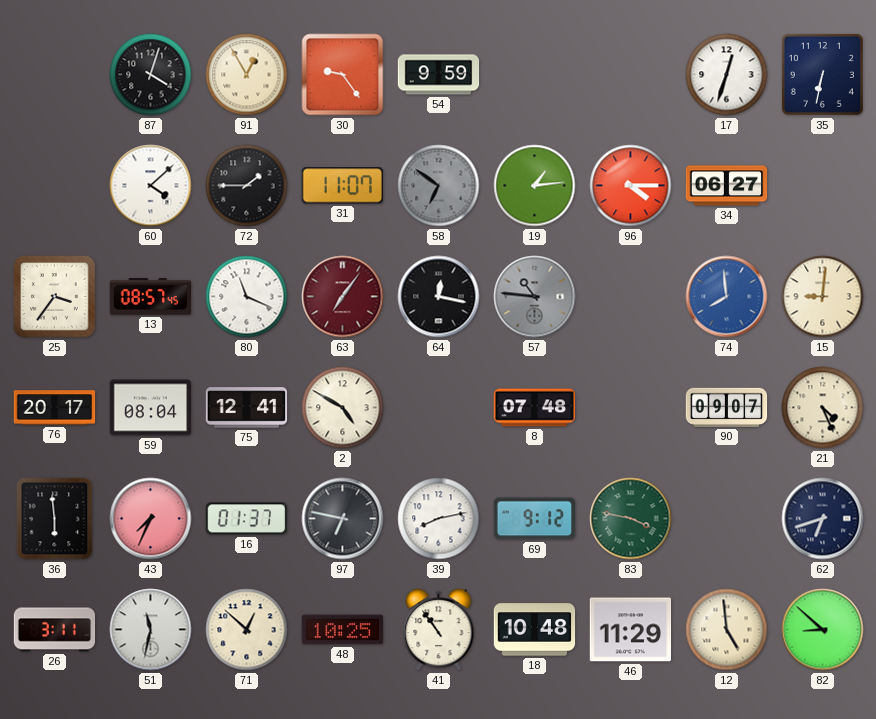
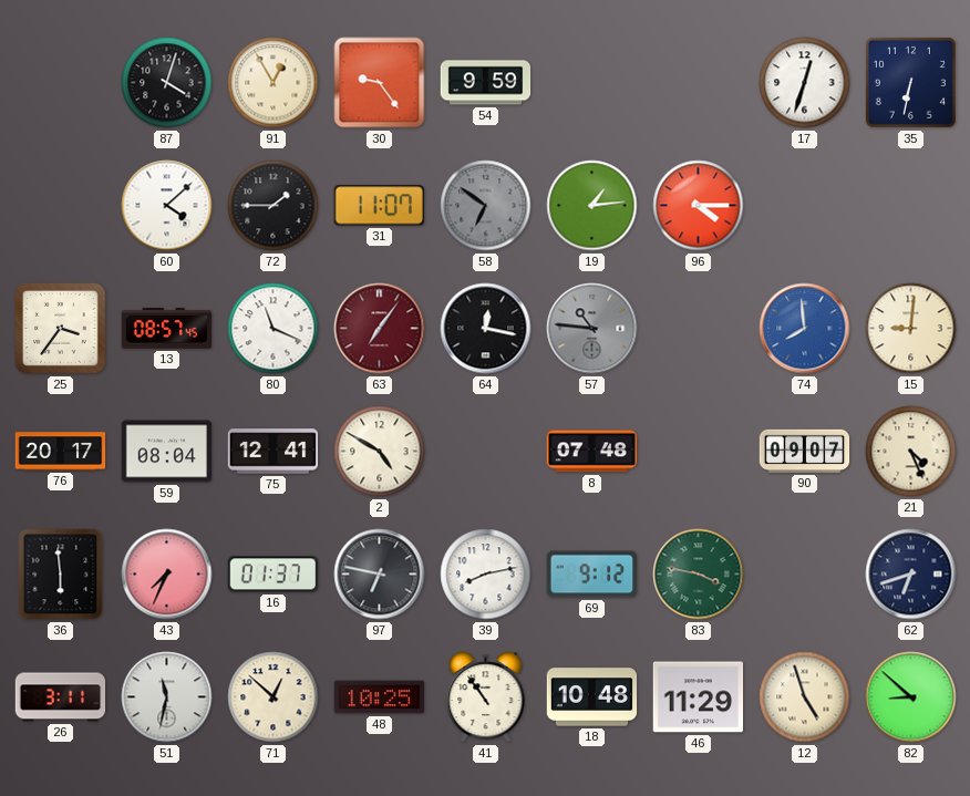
34: 06:27 -> none
12: 4:59 -> 4:57
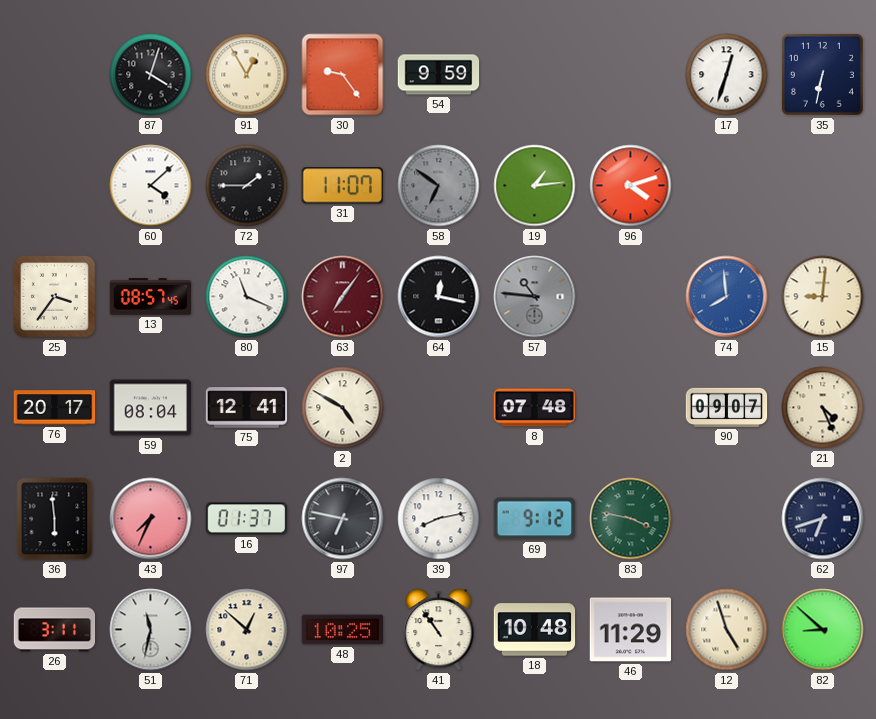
96: 4:15 -> 4:12
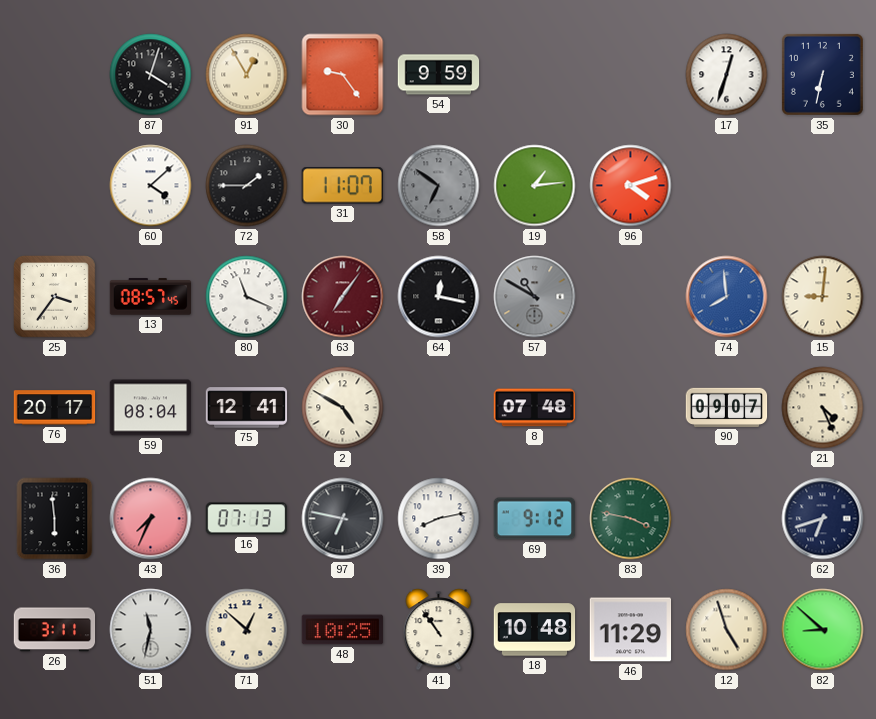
57: 10:46 -> 10:50
16: 01:37 -> 07:13
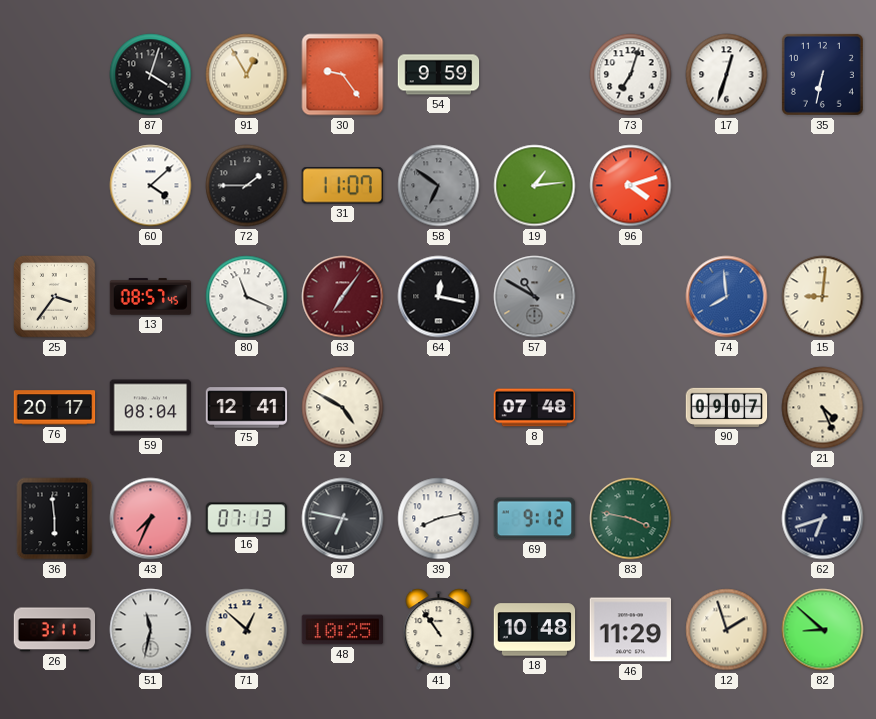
73: none -> 7:03
12: 4:57 -> 1:57
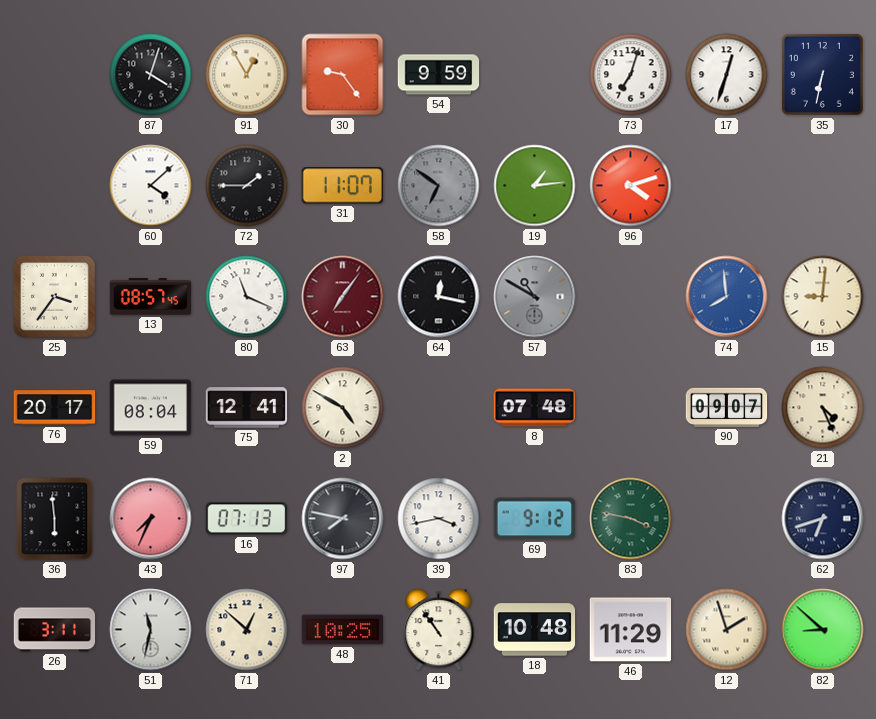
97: 6:47 -> 7:47
39: 8:13 -> 3:43
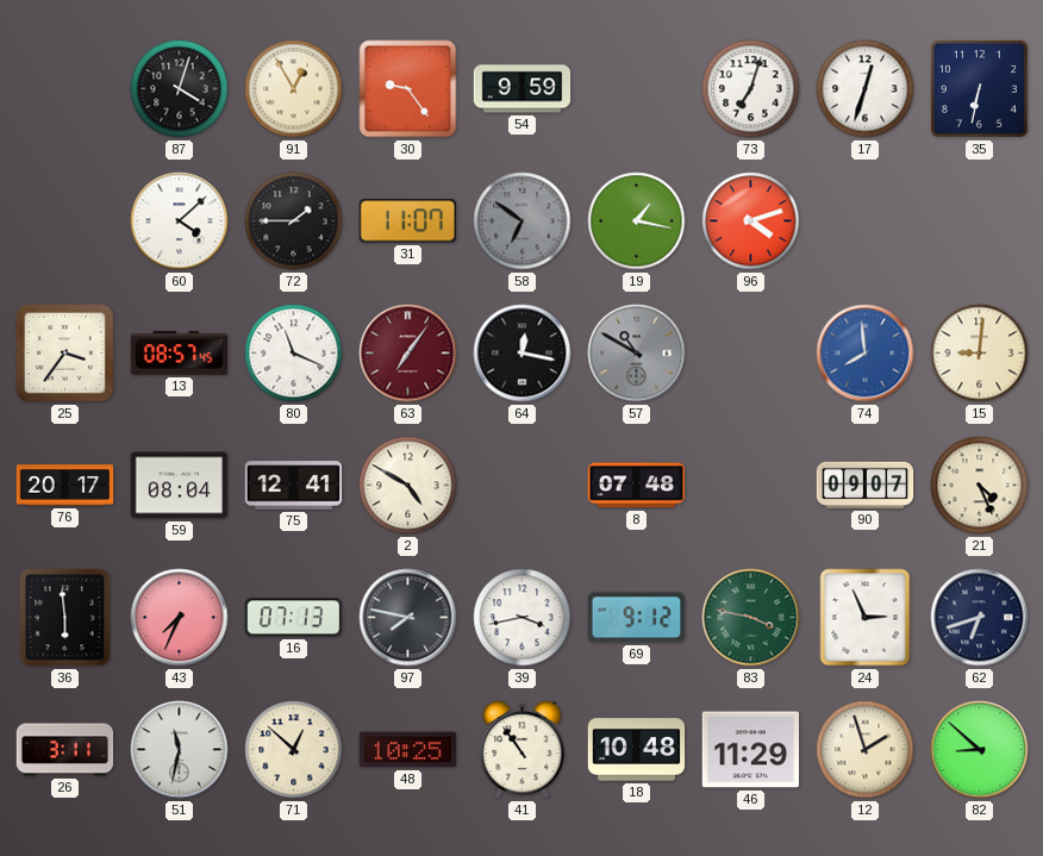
19: 1:14 -> 1:17
24: none -> 2:56
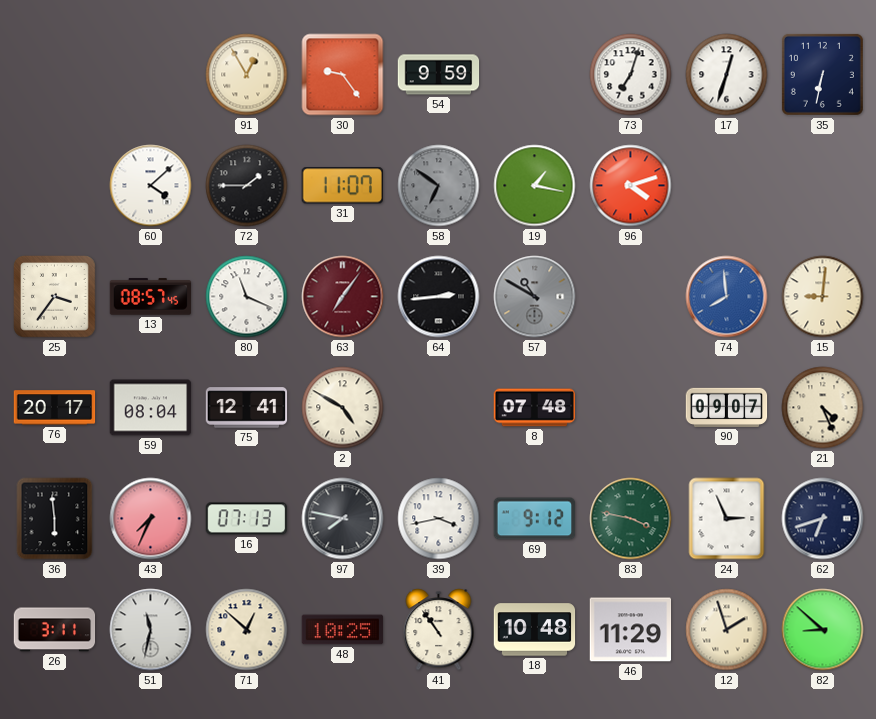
87: 4:03 -> none
64: 12:17 -> 2:44
